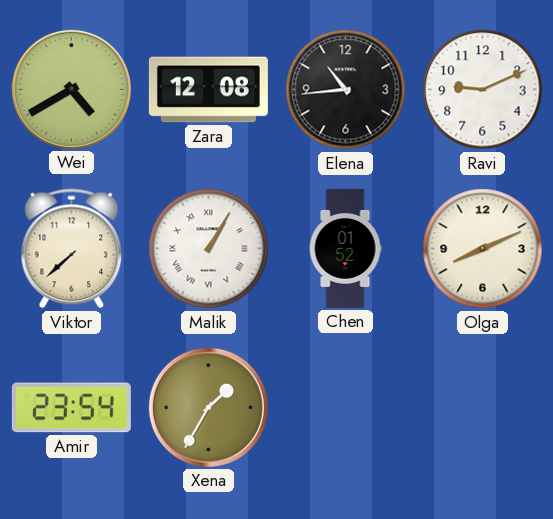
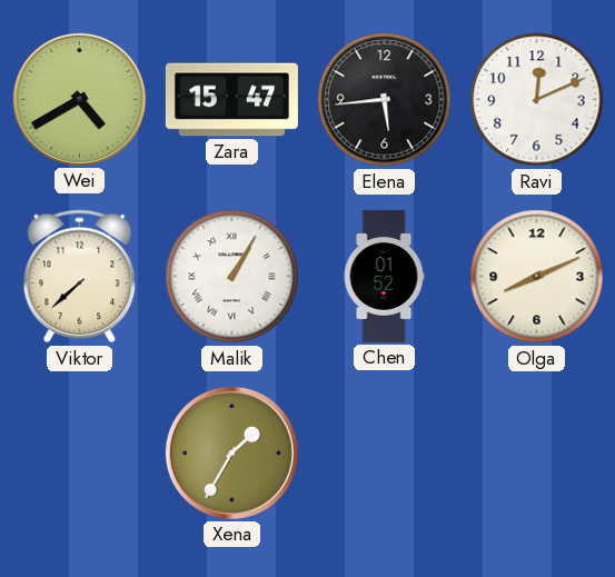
Zara: 12:08 -> 15:47
Elena: 10:44 -> 5:44
Ravi: 9:11 -> 12:11
Amir: 23:54 -> none
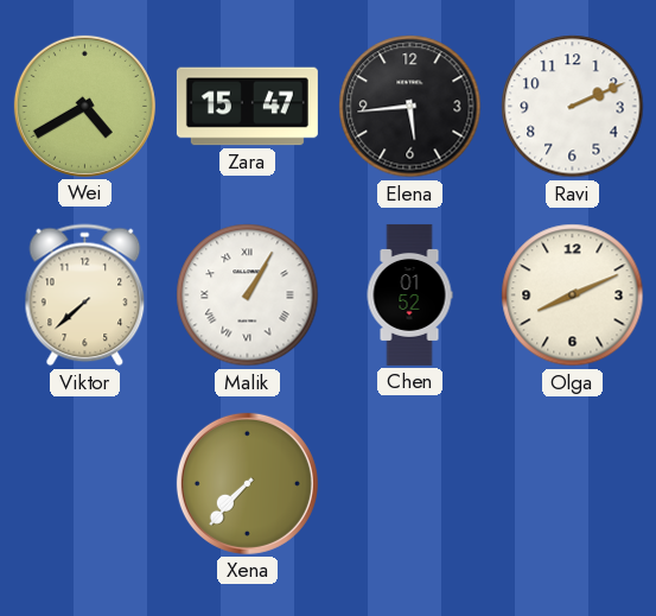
Ravi: 12:11 -> 2:11
Xena: 1:35 -> 7:37
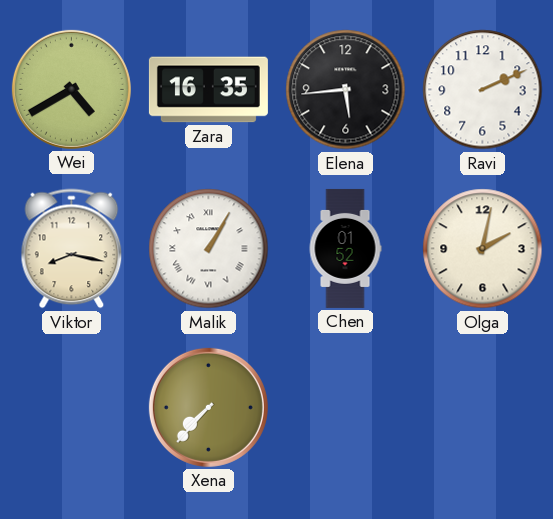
Zara: 15:47 -> 16:35
Viktor: 7:38 -> 8:17
Olga: 8:11 -> 2:02
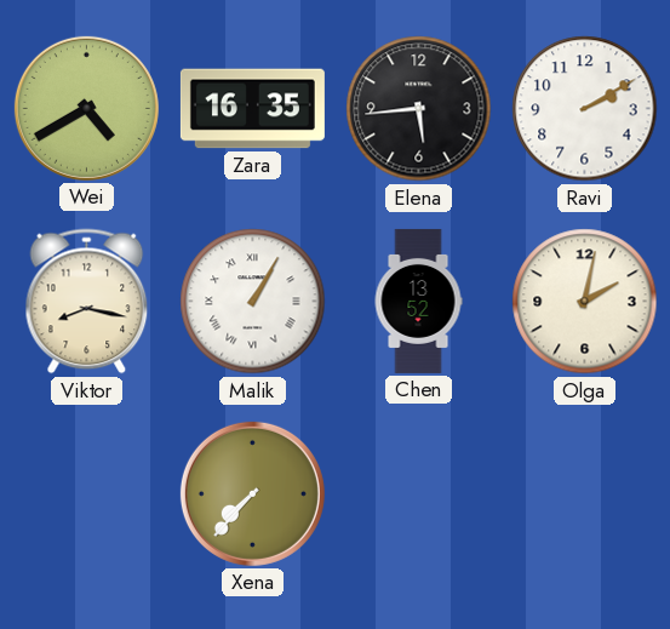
Ravi: 2:11 -> 2:10
Chen: 01:52 -> 13:52
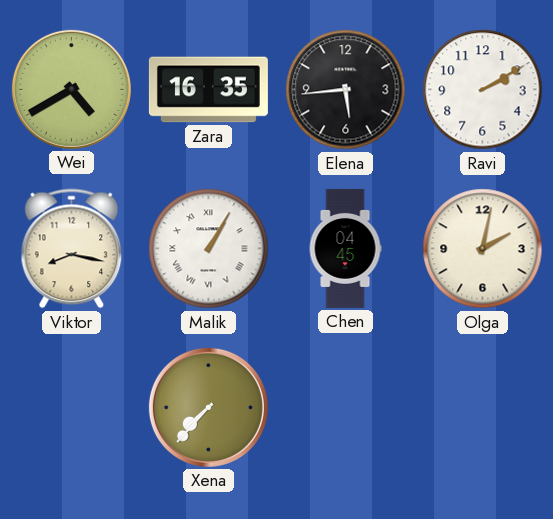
Chen: 13:52 -> 04:45
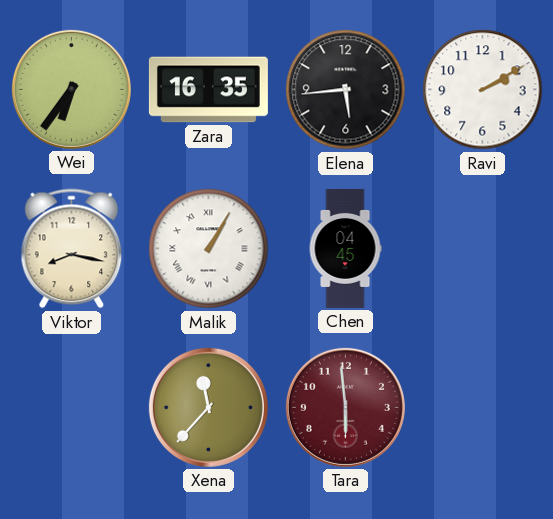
Wei: 4:40 -> 6:36
Olga: 2:02 -> none
Xena: 7:37 -> 11:37
Tara: none -> 5:59
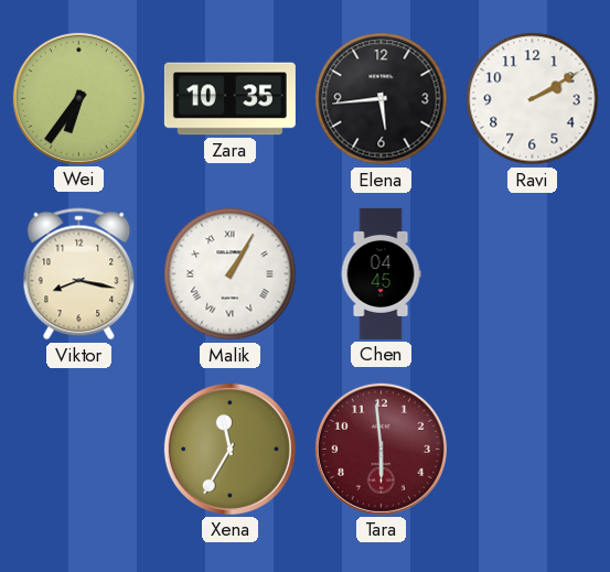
Zara: 16:35 -> 10:35
Xena: 11:37 -> 11:35
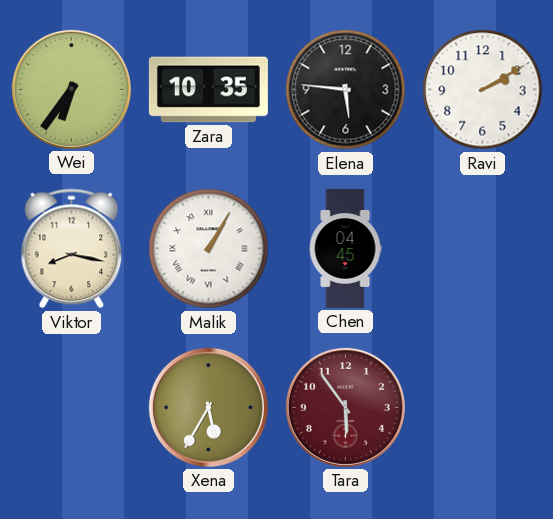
Elena: 5:44 -> 5:46
Xena: 11:35 -> 5:35
Tara: 5:59 -> 5:54
